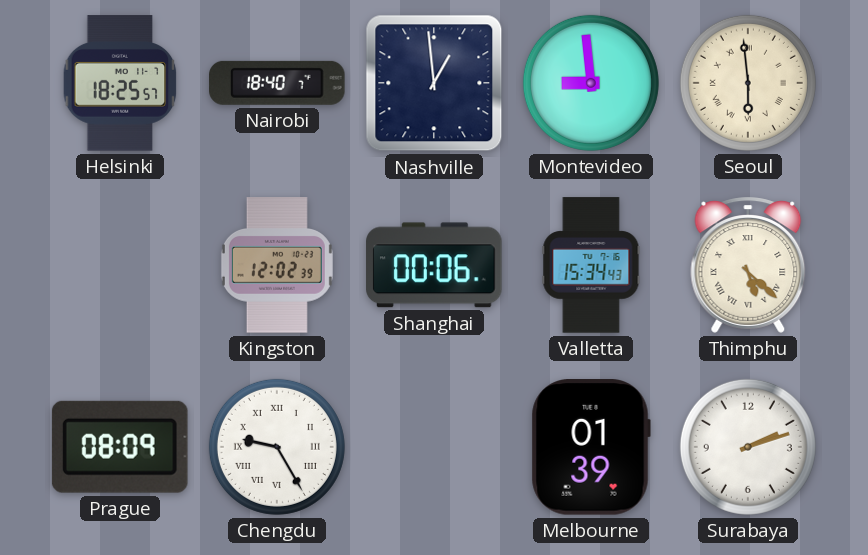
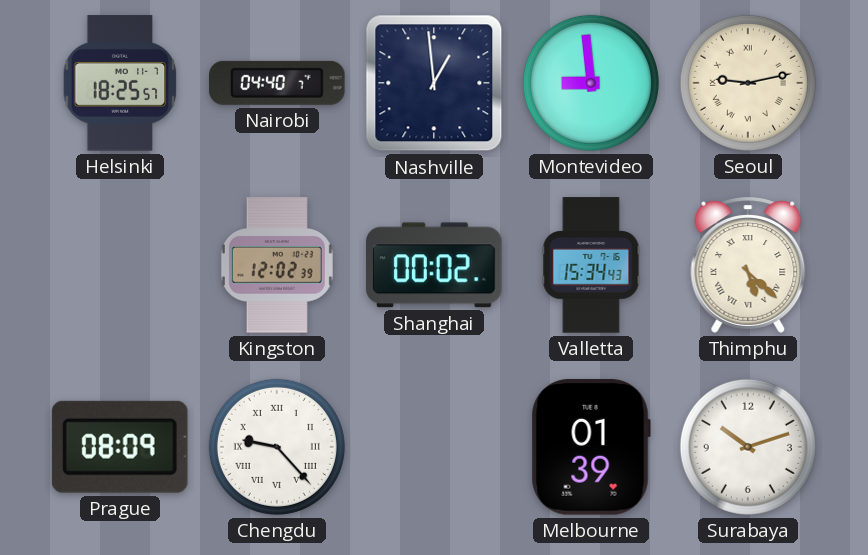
Nairobi: 18:40 -> 04:40
Seoul: 5:59 -> 9:13
Shanghai: 00:06 -> 00:02
Chengdu: 9:25 -> 9:23
Surabaya: 2:12 -> 10:12
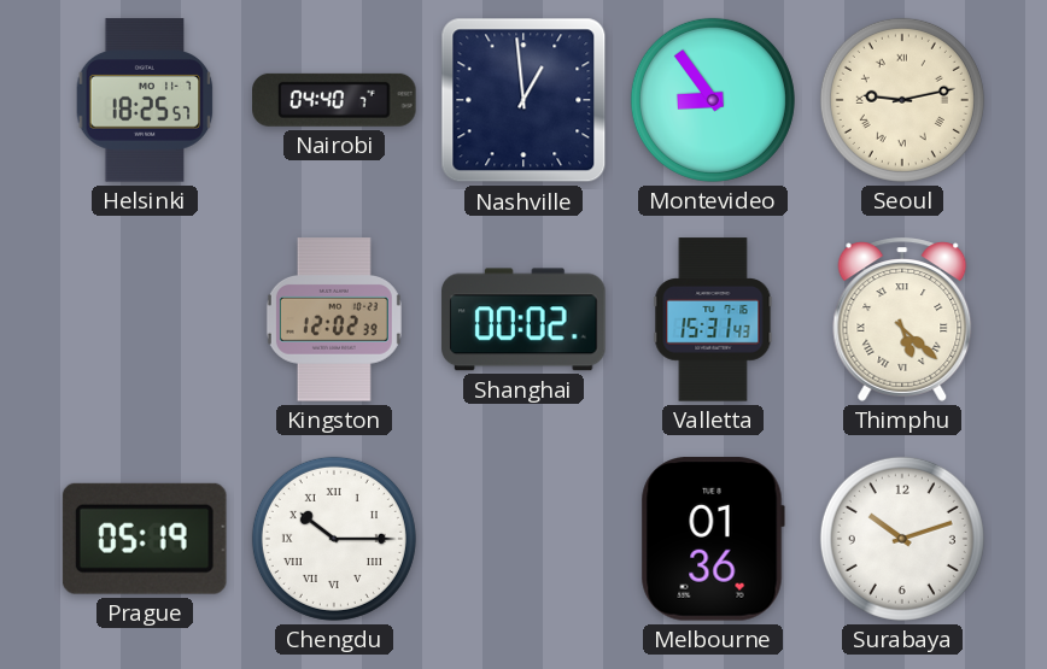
Montevideo: 8:59 -> 8:54
Valletta: 15:34 -> 15:31
Prague: 08:09 -> 05:19
Chengdu: 9:23 -> 10:15
Melbourne: 01:39 -> 01:36
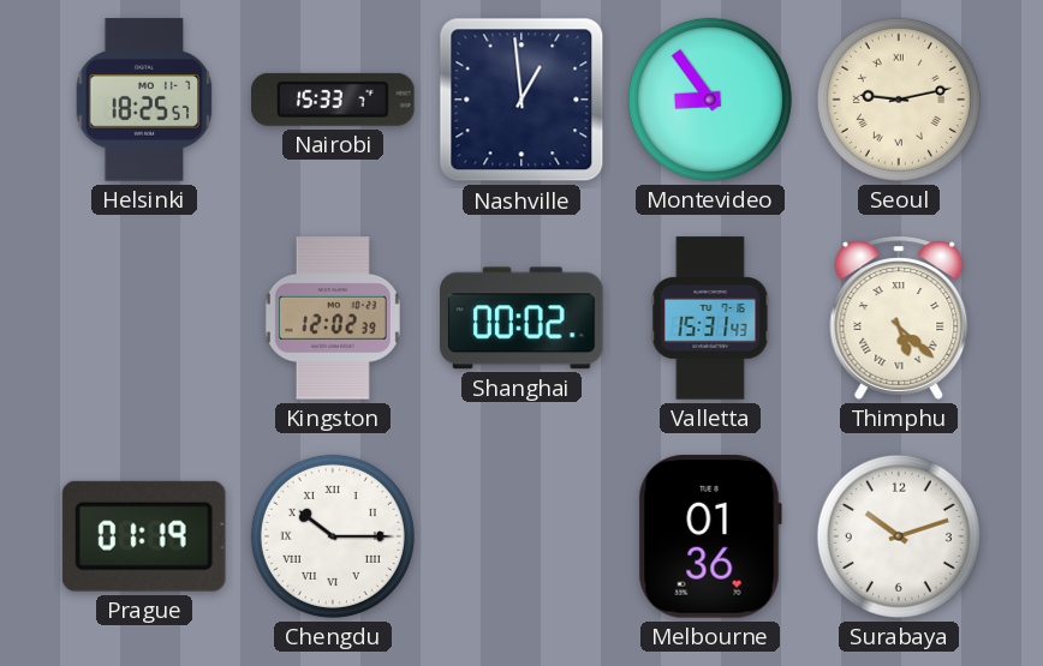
Nairobi: 04:40 -> 15:33
Prague: 05:19 -> 01:19
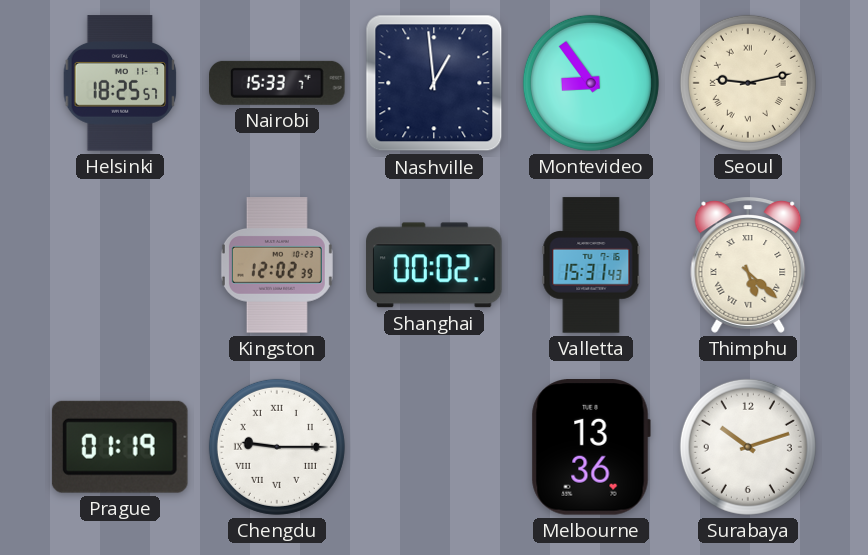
Chengdu: 10:15 -> 9:15
Melbourne: 01:36 -> 13:36
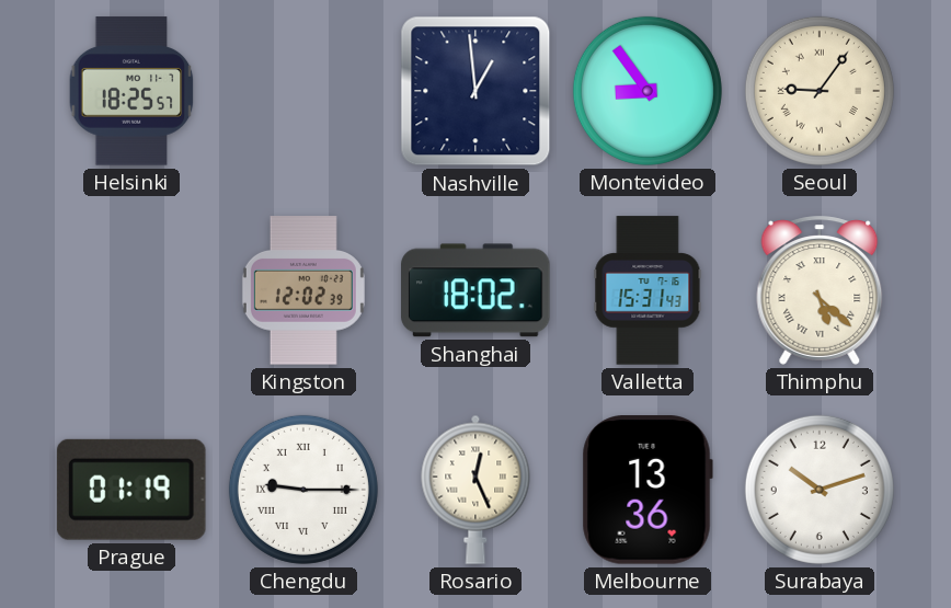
Nairobi: 15:33 -> none
Seoul: 9:13 -> 9:06
Shanghai: 00:02 -> 18:02
Rosario: none -> 12:26
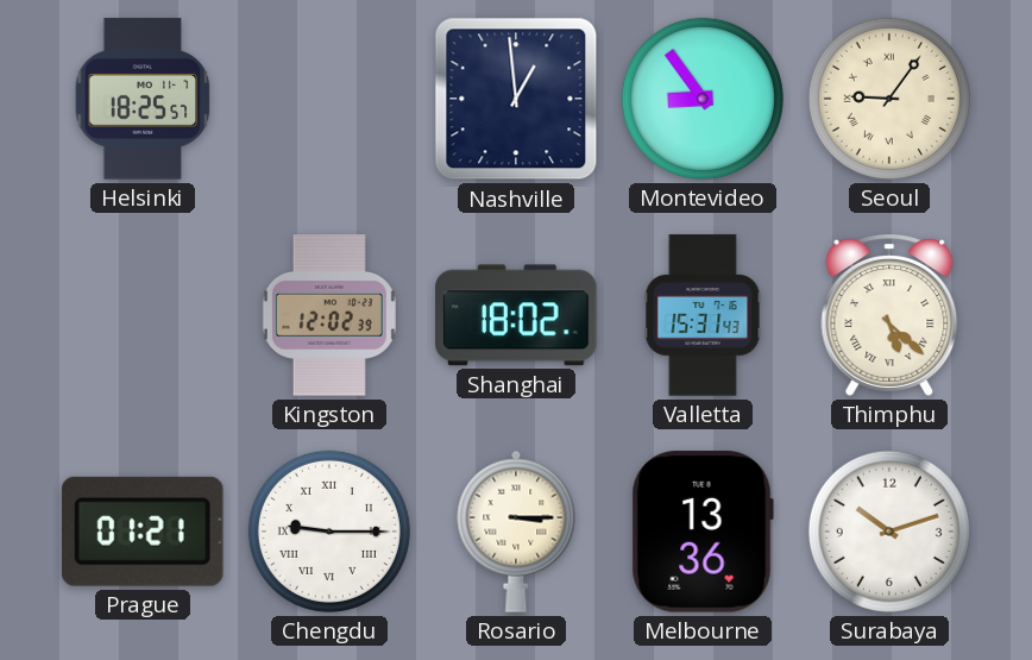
Prague: 01:19 -> 01:21
Rosario: 12:26 -> 3:15
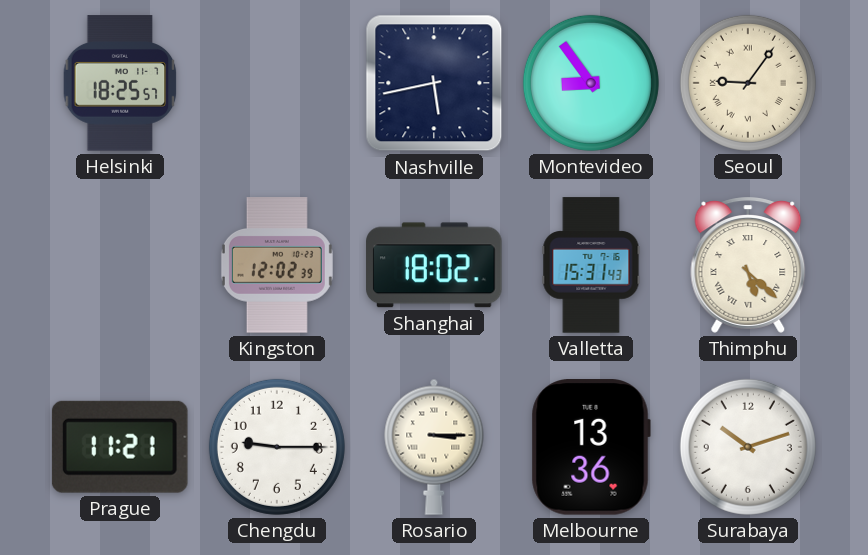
Nashville: 12:59 -> 5:43
Prague: 01:21 -> 11:21
Chengdu numerals: Roman -> Arabic
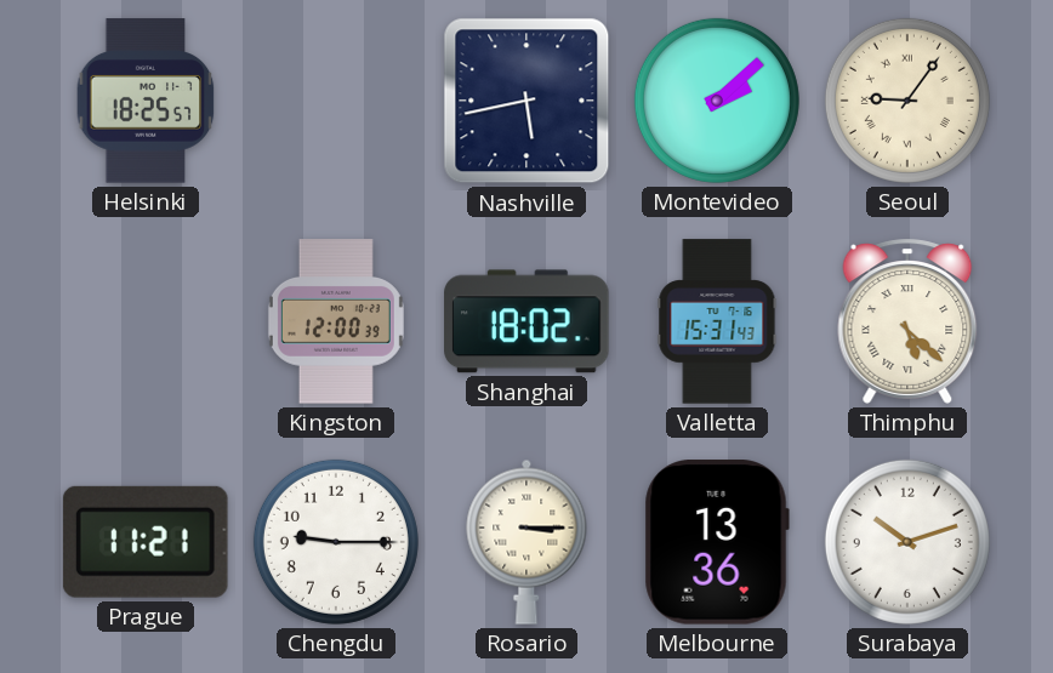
Montevideo: 8:54 -> 2:08
Kingston: 12:02 -> 12:00
